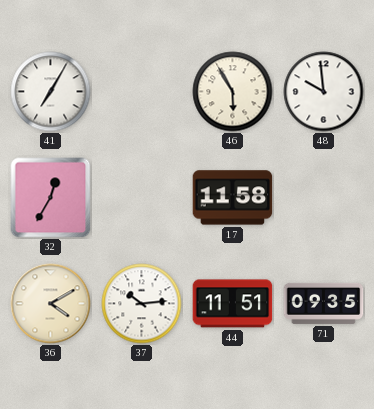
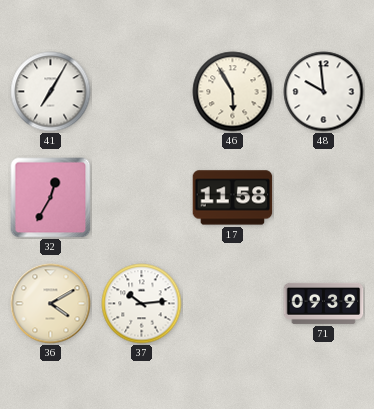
44: 11:51 -> none
71: 09:35 -> 09:39
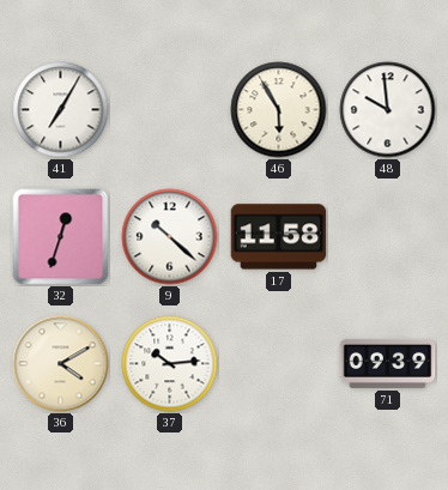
32: 12:35 -> 12:33
9: none -> 10:22
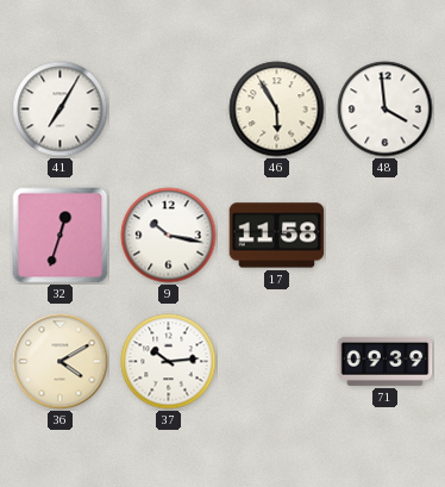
48: 9:59 -> 3:59
9: 10:22 -> 10:17
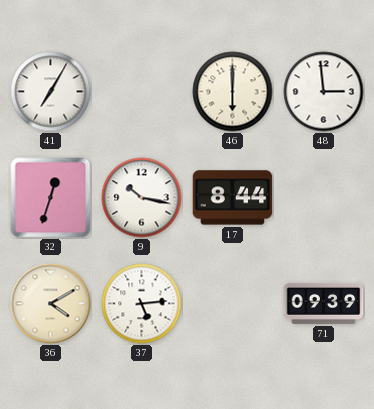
46: 5:55 -> 6:00
48: 3:59 -> 2:59
17: 11:58 -> 8:44
37: 10:14 -> 5:14
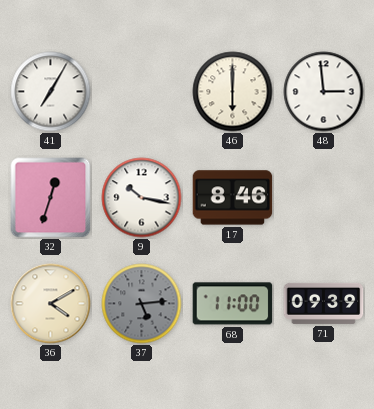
17: 8:44 -> 8:46
37 dial: white -> grey
68: none -> 11:00
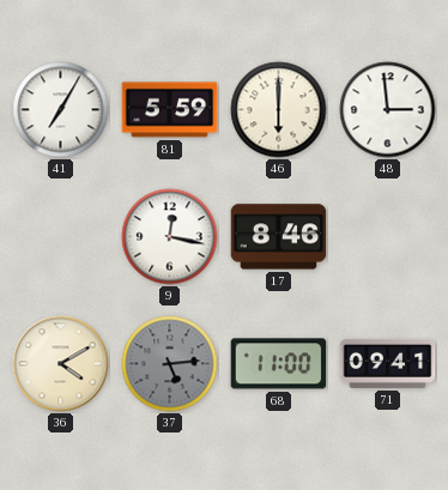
81: none -> 5:59
32: 12:33 -> none
9: 10:17 -> 12:17
71: 09:39 -> 09:41
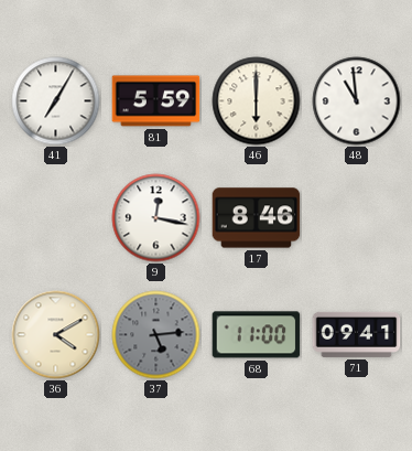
48: 2:59 -> 10:59
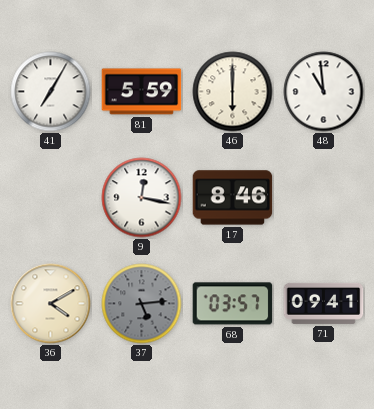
68: 11:00 -> 03:57
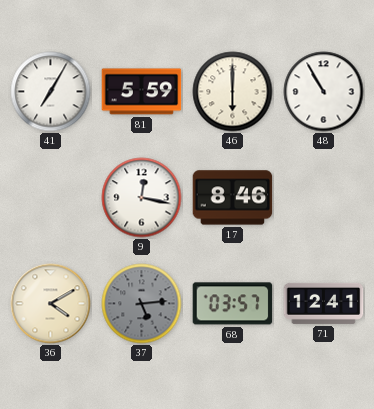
48: 10:59 -> 10:55
71: 09:41 -> 12:41
